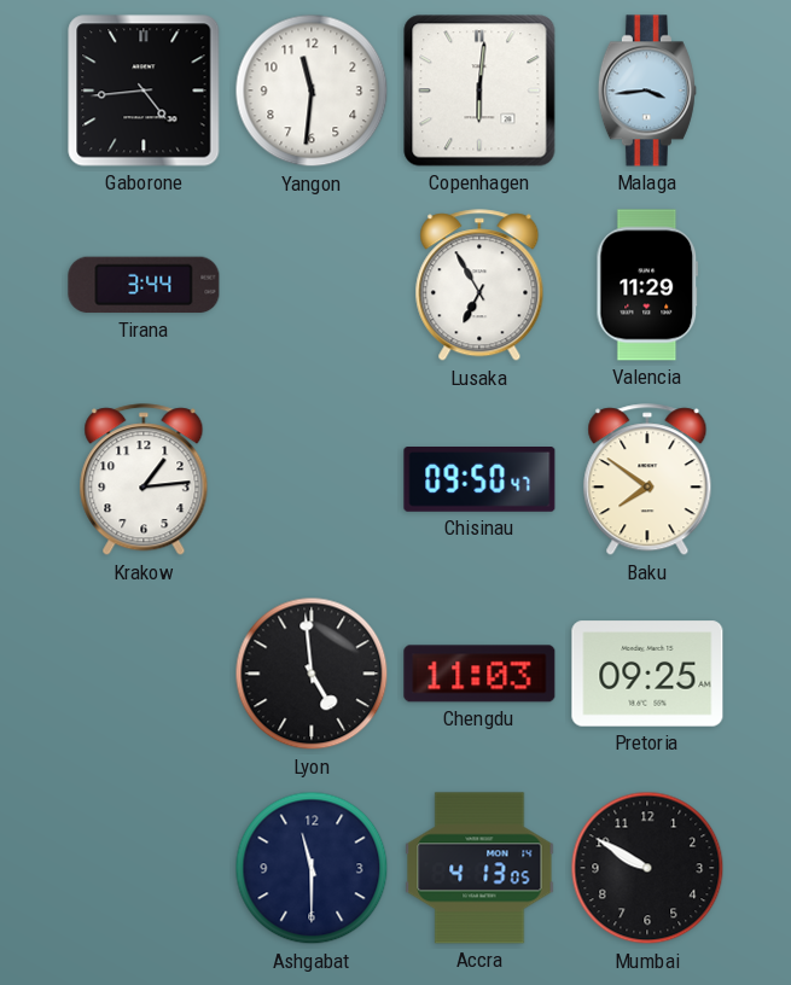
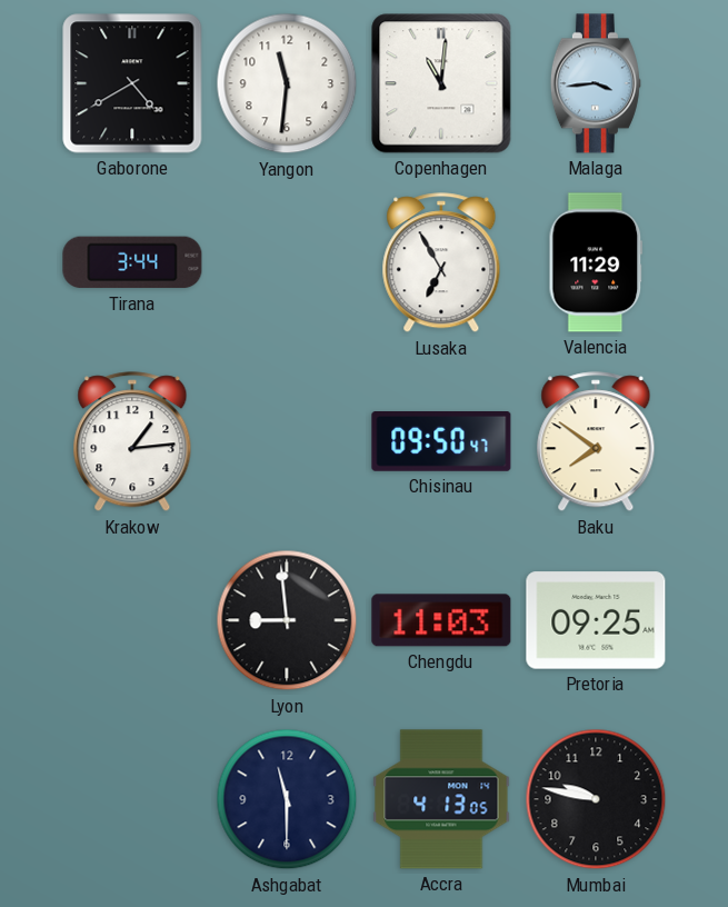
Gaborone: 4:44 -> 4:40
Copenhagen: 6:01 -> 11:01
Lyon: 4:59 -> 8:59
Mumbai: 9:50 -> 9:47
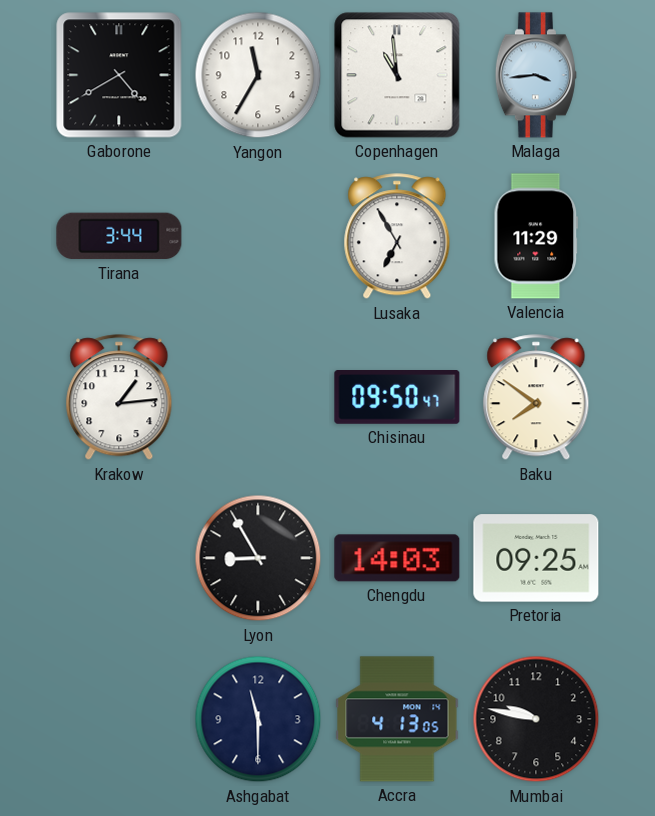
Yangon: 11:31 -> 11:35
Copenhagen: 11:01 -> 10:59
Lyon: 8:59 -> 8:55
Chengdu: 11:03 -> 14:03
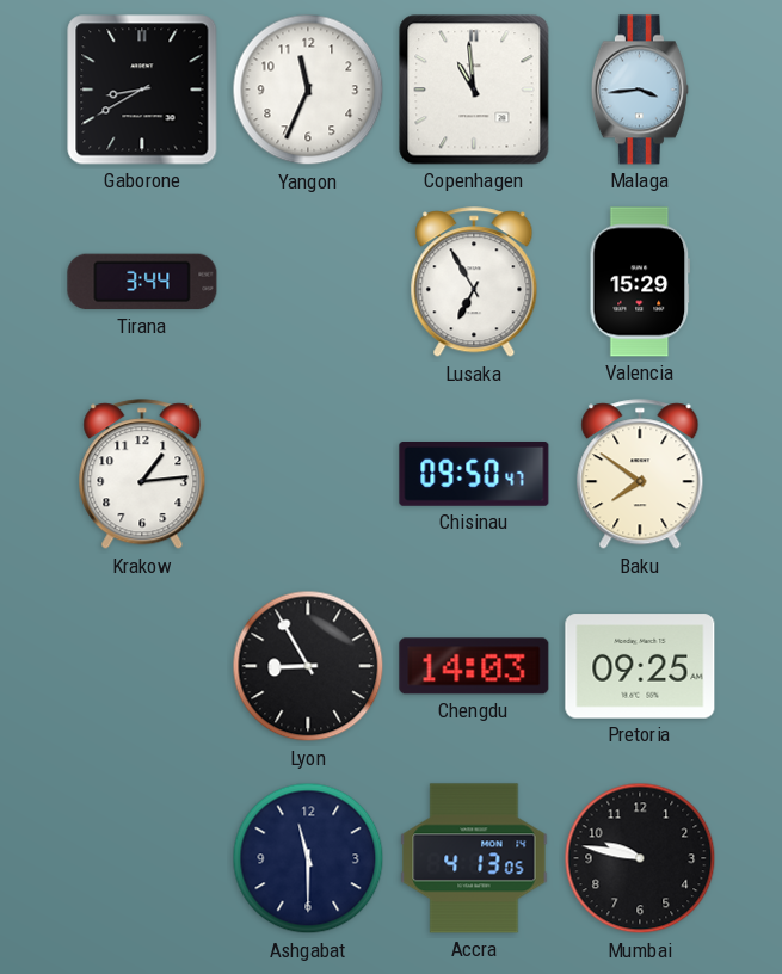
Gaborone: 4:40 -> 8:40
Yangon: 11:35 -> 11:34
Valencia: 11:29 -> 15:29
